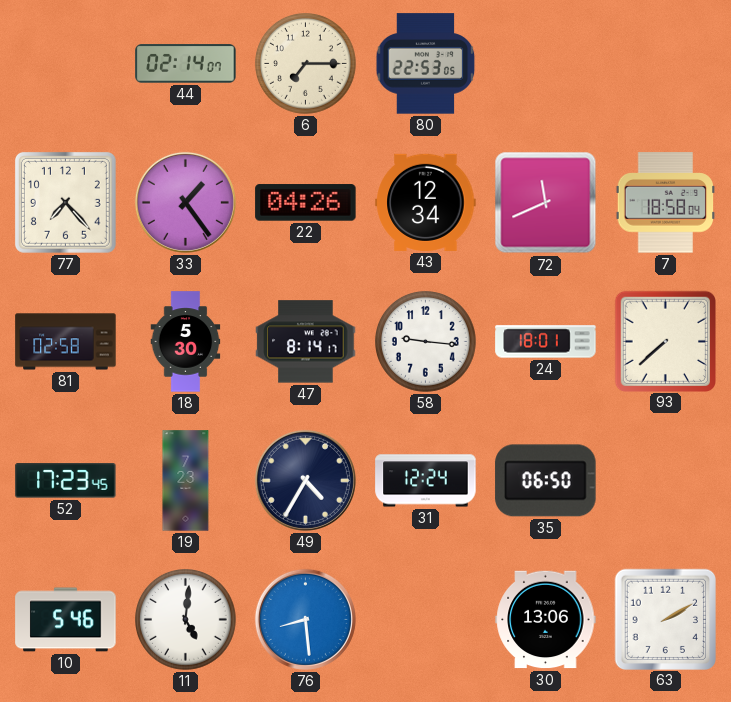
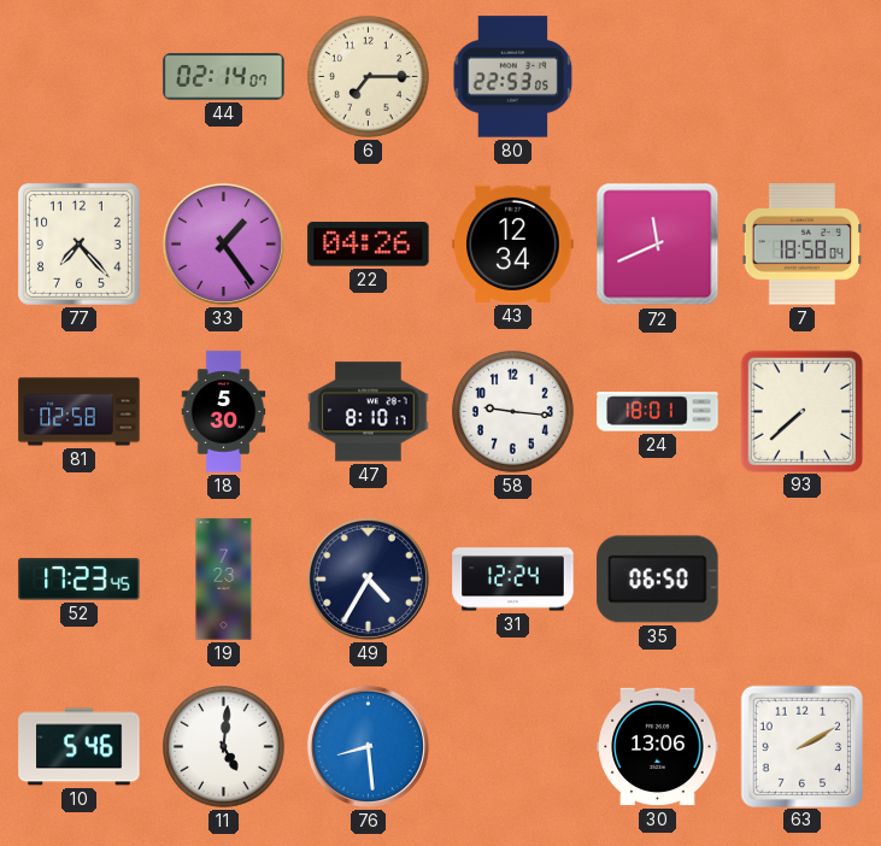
47: 8:14 -> 8:10
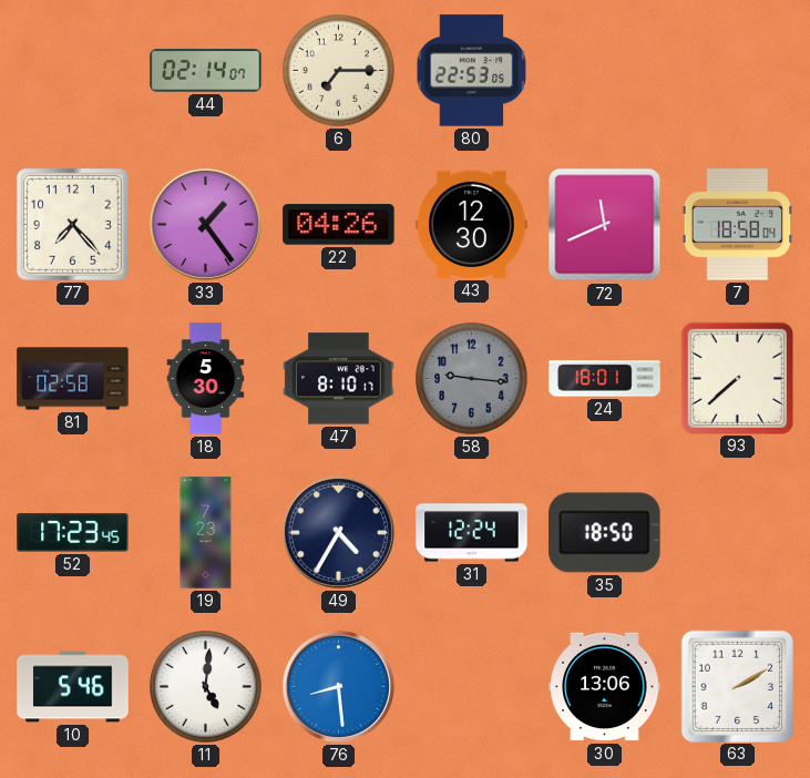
43: 12:34 -> 12:30
58 dial: white -> grey
35: 06:50 -> 18:50
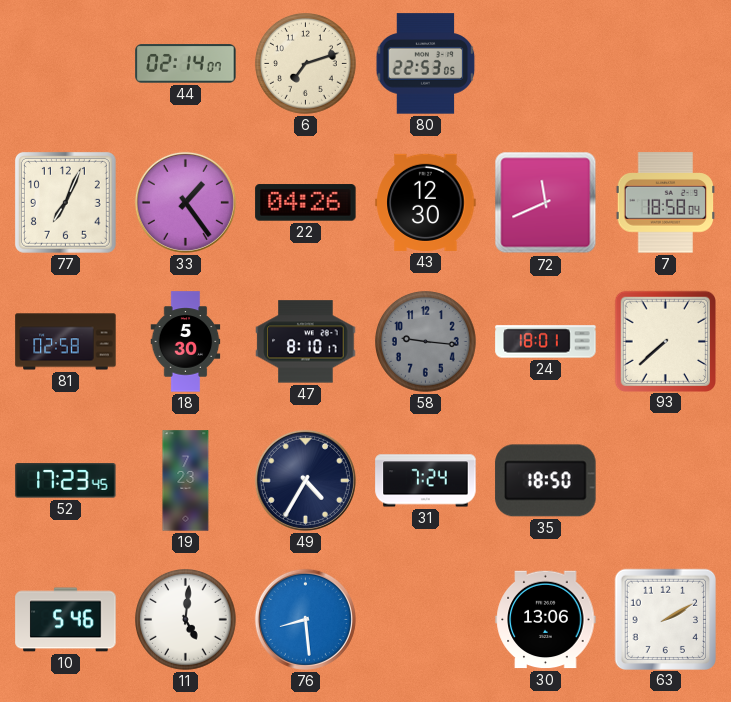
6: 7:15 -> 7:12
77: 7:23 -> 7:04
31: 12:24 -> 7:24
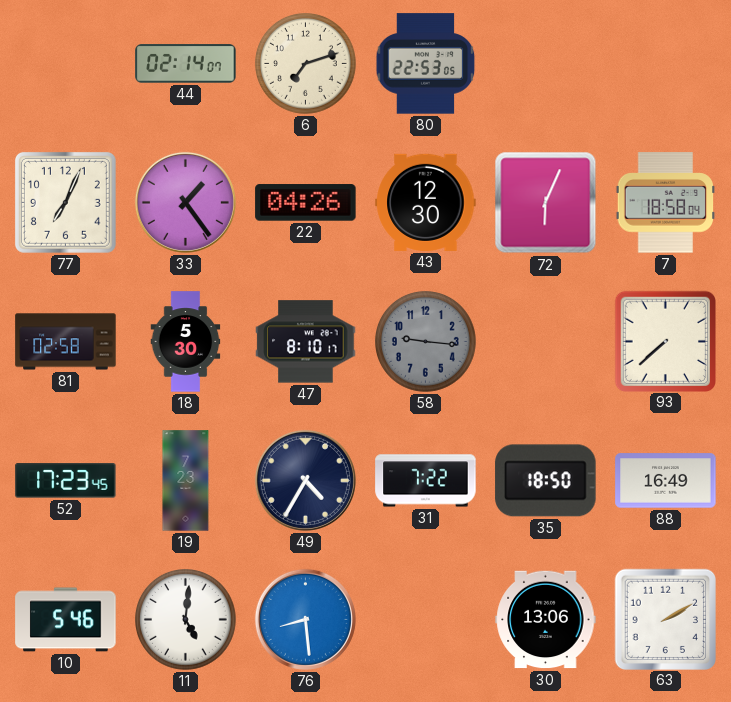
72: 11:41 -> 6:04
24: 18:01 -> none
31: 7:24 -> 7:22
88: none -> 16:49
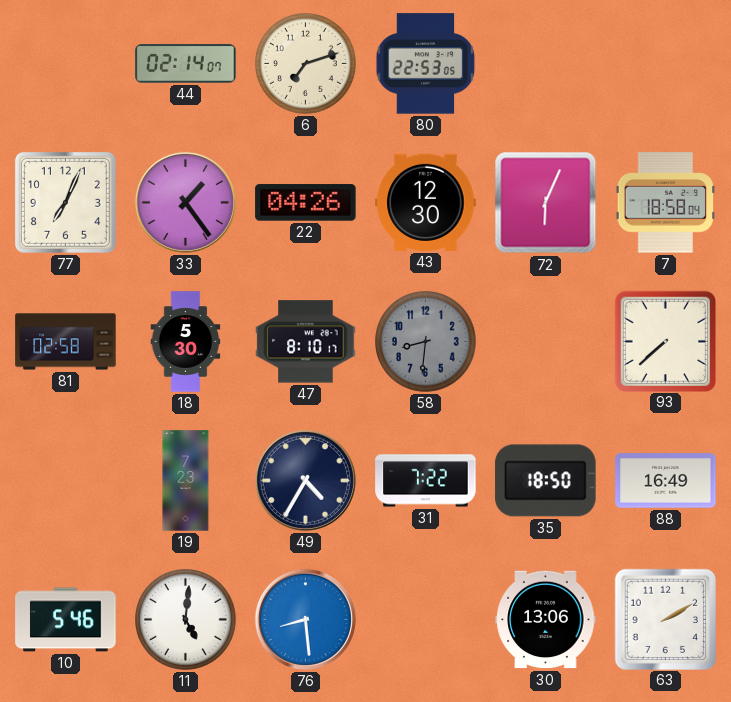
58: 9:16 -> 8:31
52: 17:23 -> none
